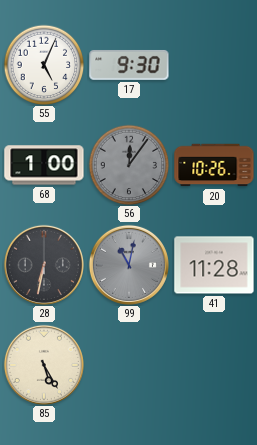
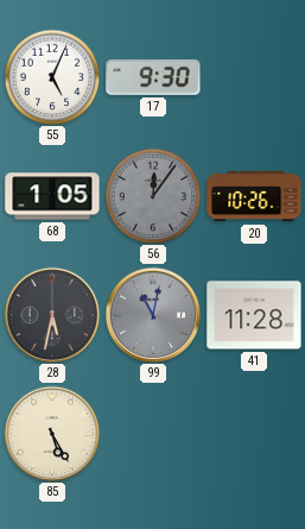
68: 1:00 -> 1:05
28: 6:32 -> 5:32
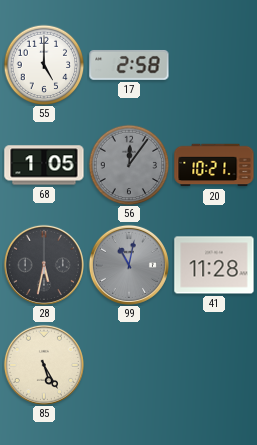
55: 5:04 -> 5:00
17: 9:30 -> 2:58
20: 10:26 -> 10:21
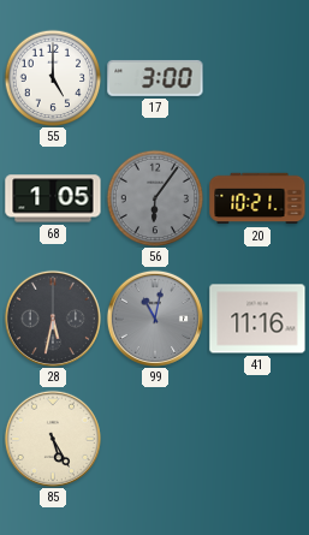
17: 2:58 -> 3:00
56: 12:06 -> 6:06
41: 11:28 -> 11:16
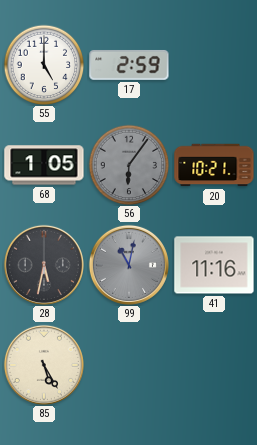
17: 3:00 -> 2:59
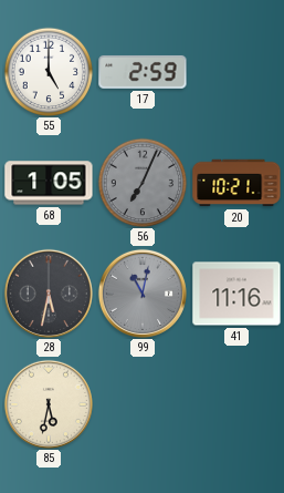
56: 6:06 -> 7:04
85: 5:25 -> 5:32
